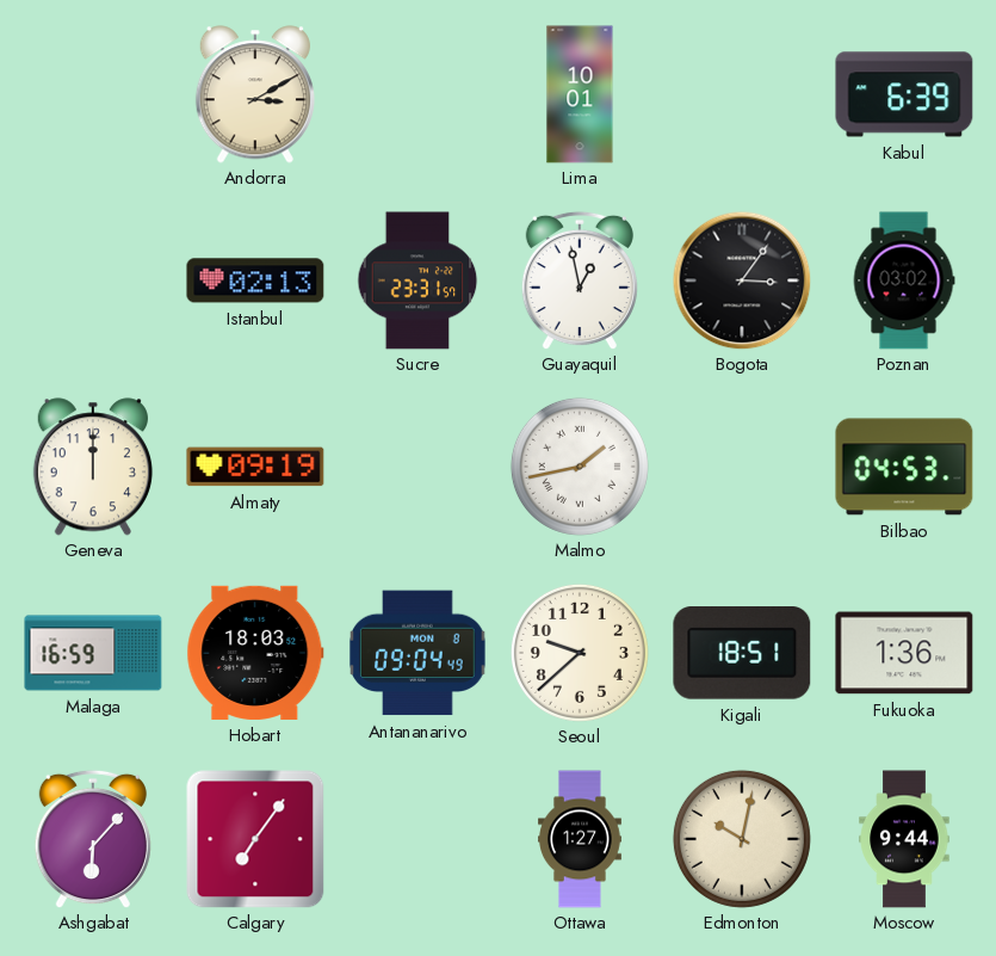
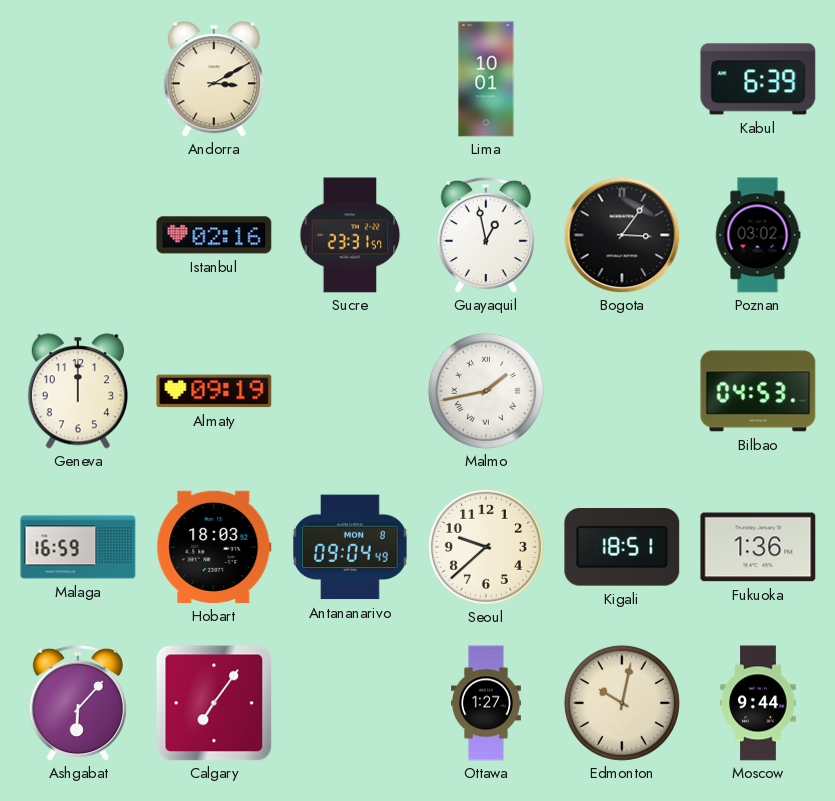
Istanbul: 02:13 -> 02:16
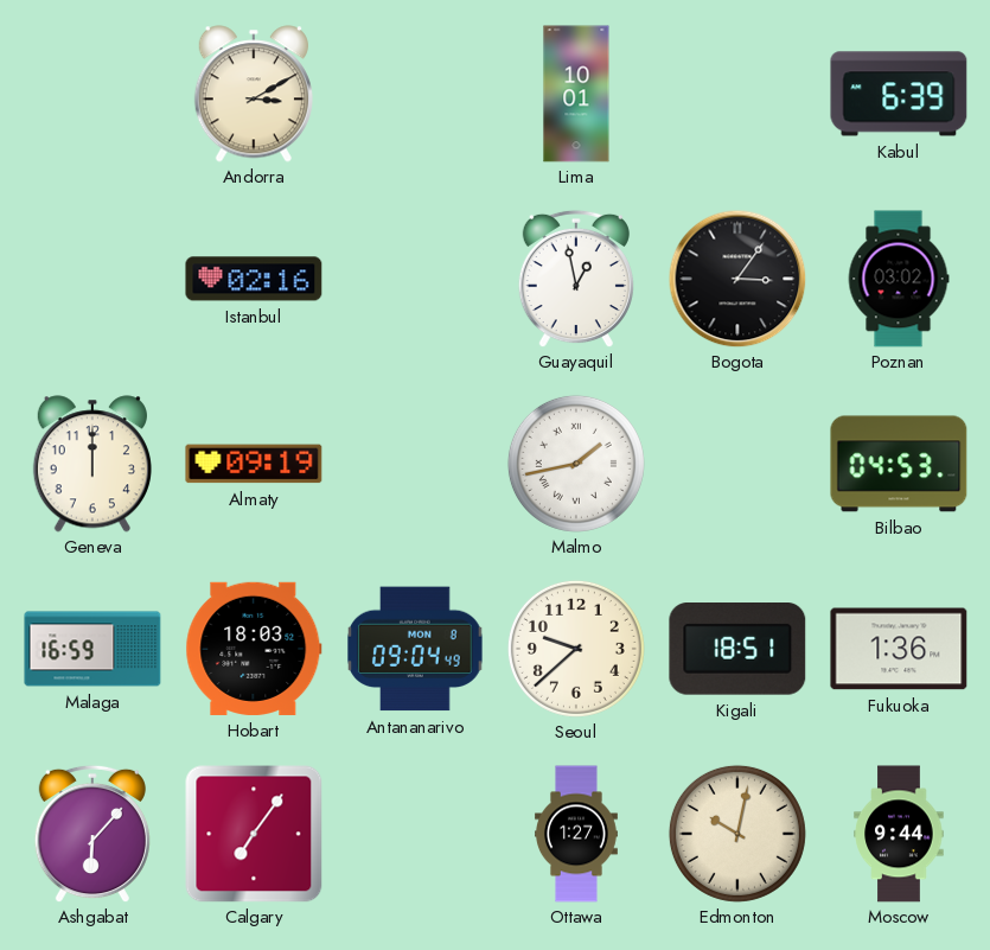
Sucre: 23:31 -> none
